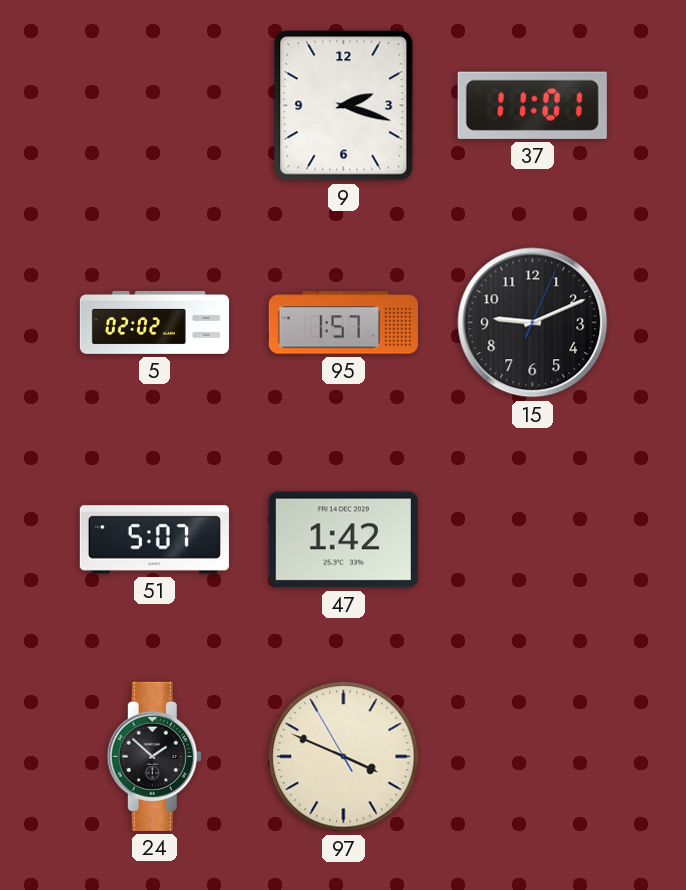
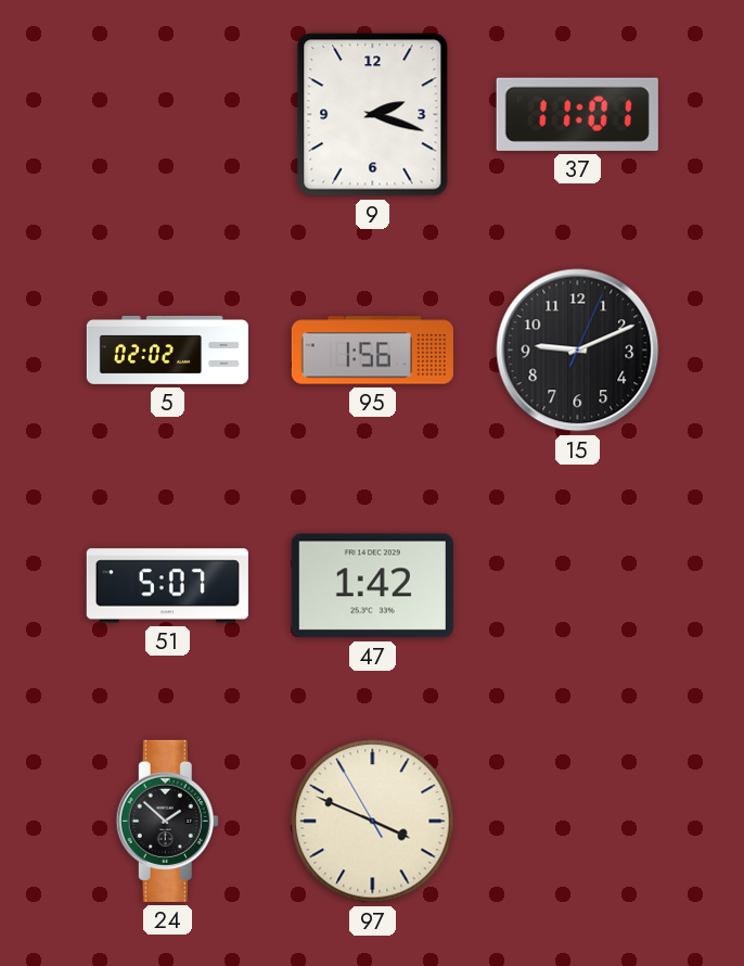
95: 1:57 -> 1:56
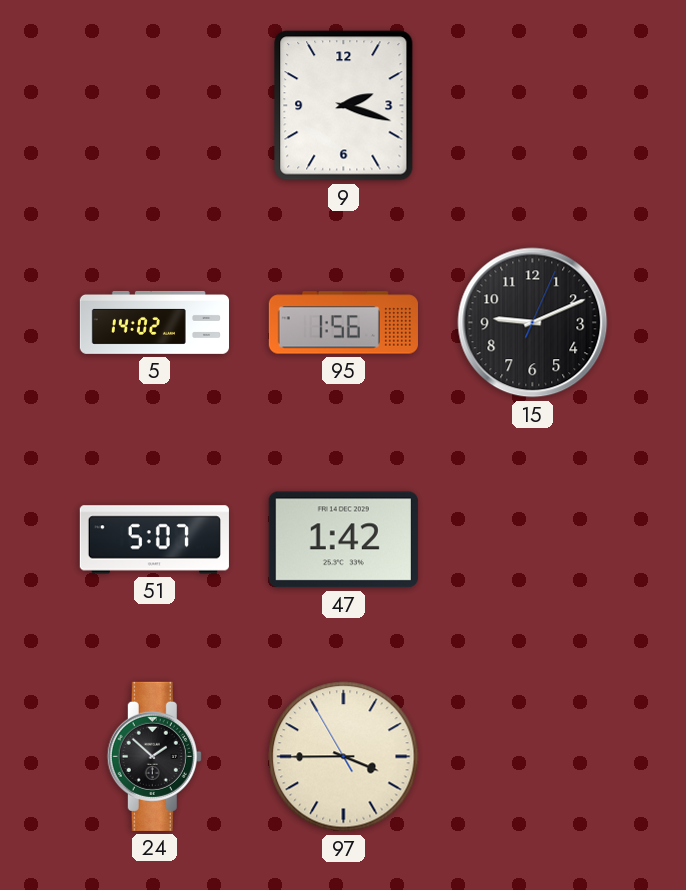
37: 11:01 -> none
5: 02:02 -> 14:02
97: 3:48 -> 3:44
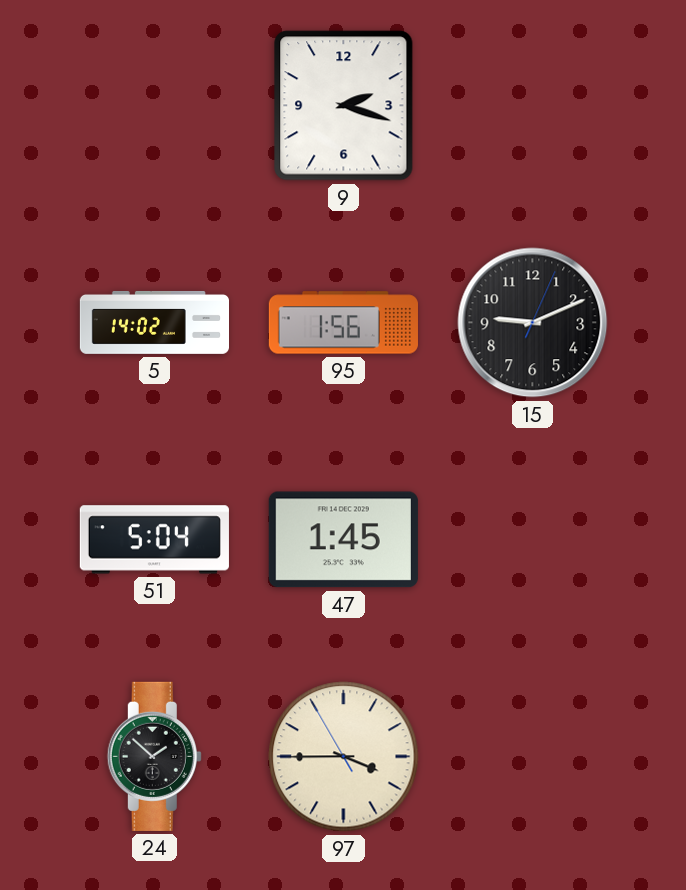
51: 5:07 -> 5:04
47: 1:42 -> 1:45
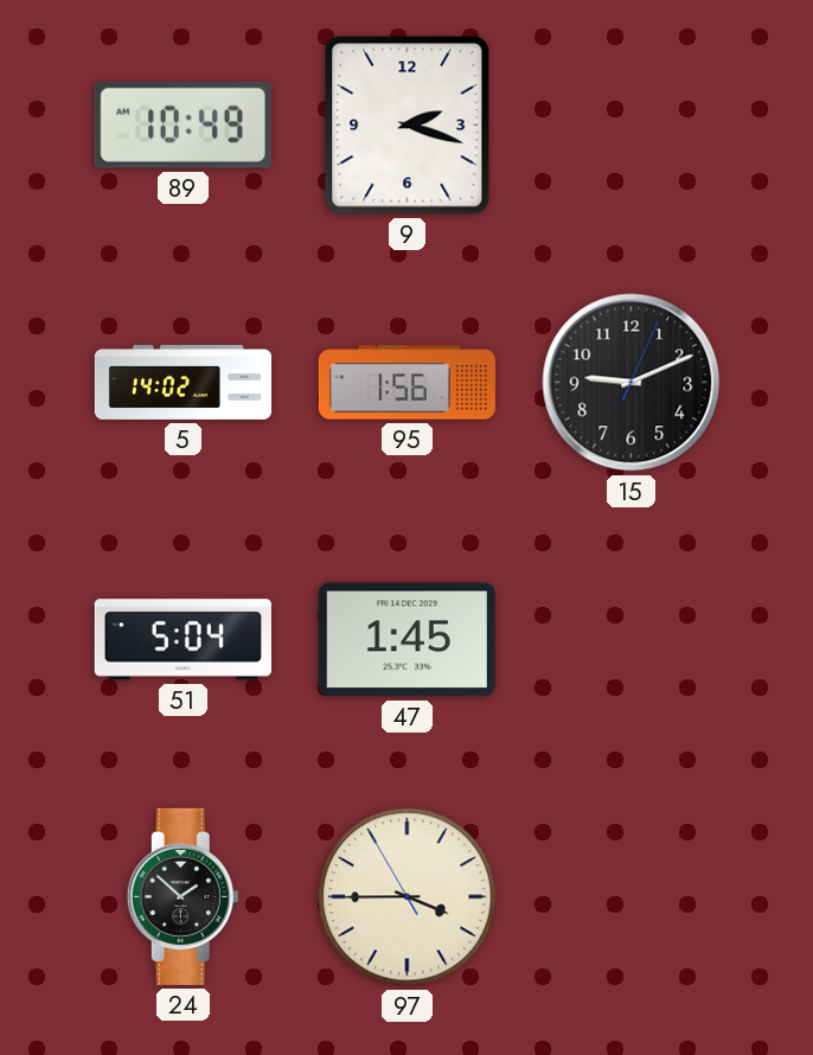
89: none -> 10:49
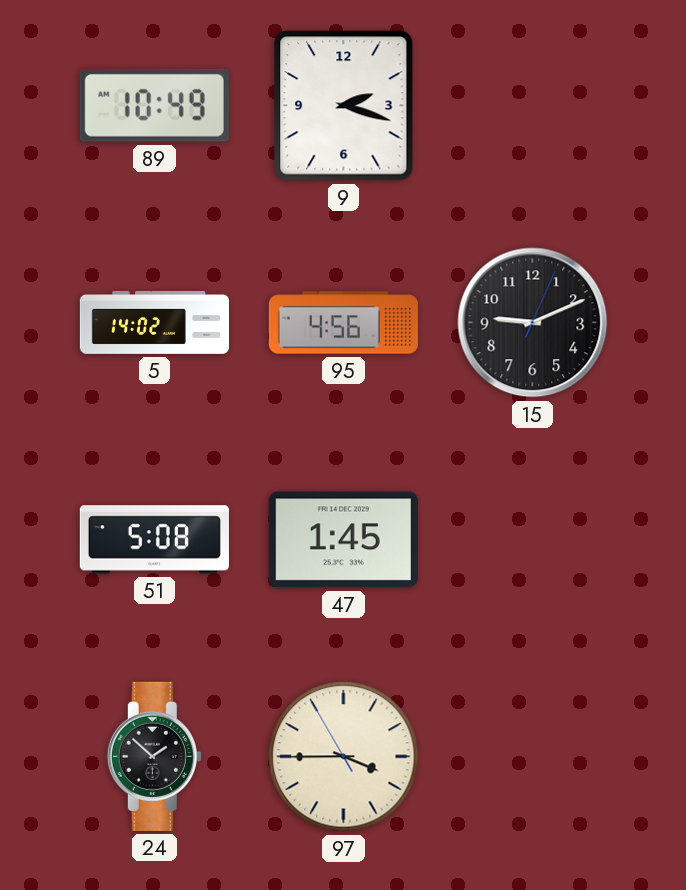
95: 1:56 -> 4:56
51: 5:04 -> 5:08
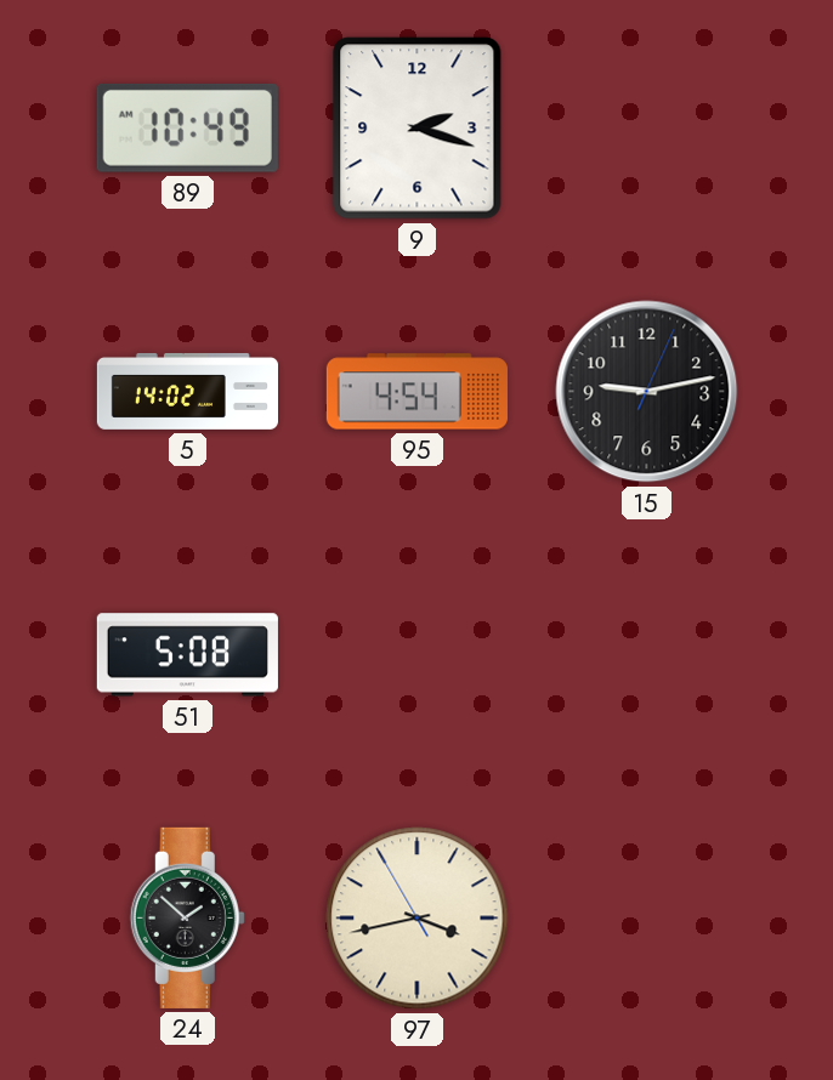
95: 4:56 -> 4:54
15: 9:11 -> 9:13
47: 1:45 -> none
97: 3:44 -> 3:42
